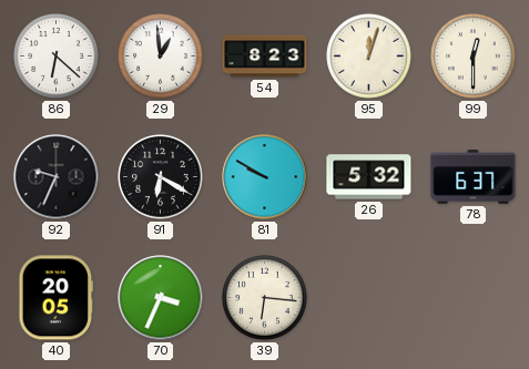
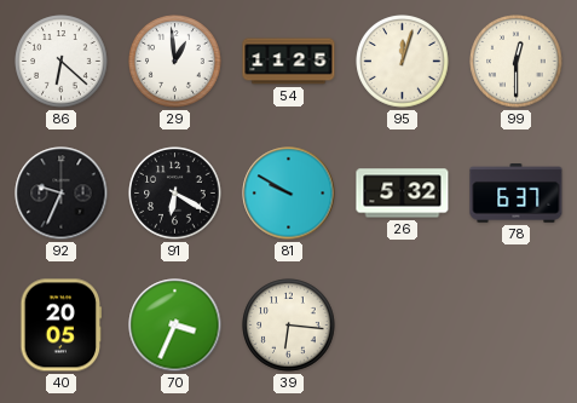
54: 8:23 -> 11:25
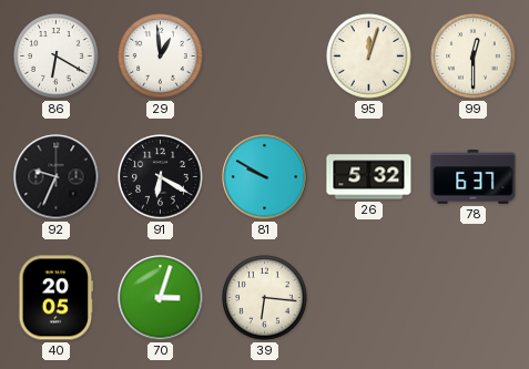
86: 6:22 -> 6:20
54: 11:25 -> none
70: 3:34 -> 3:03
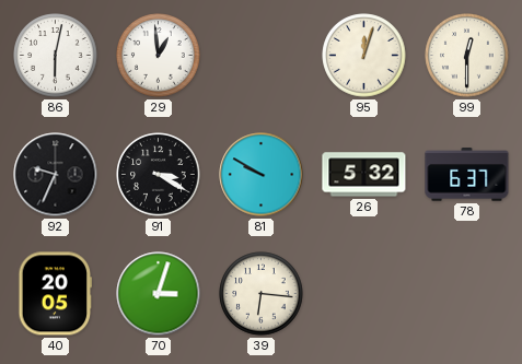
86: 6:20 -> 6:02
91: 6:20 -> 3:20
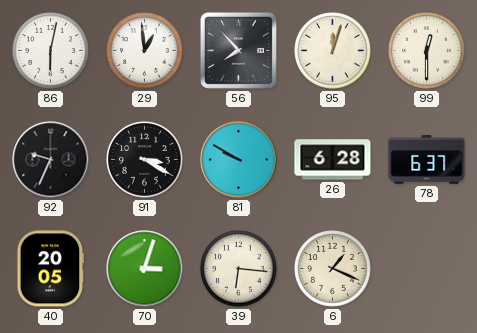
56: none -> 7:53
26: 5:32 -> 6:28
6: none -> 1:19
